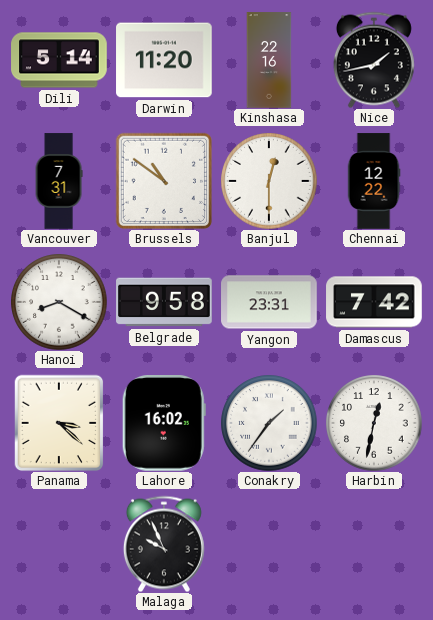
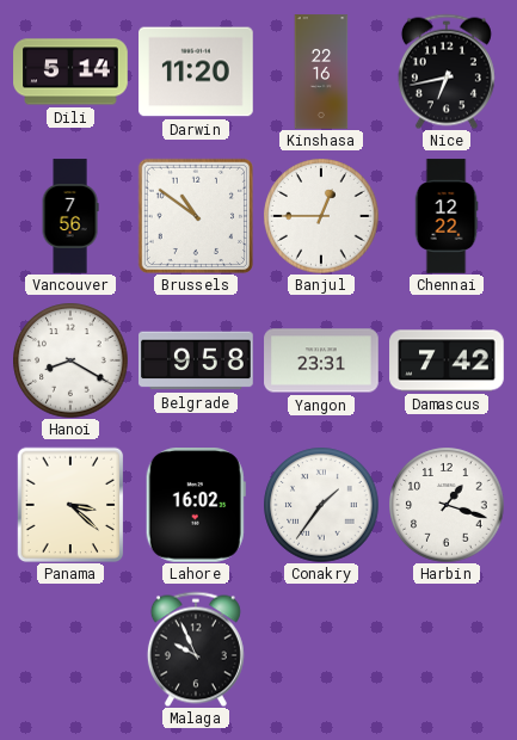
Nice: 1:43 -> 6:43
Vancouver: 7:31 -> 7:56
Banjul: 12:30 -> 12:45
Harbin: 12:32 -> 1:18
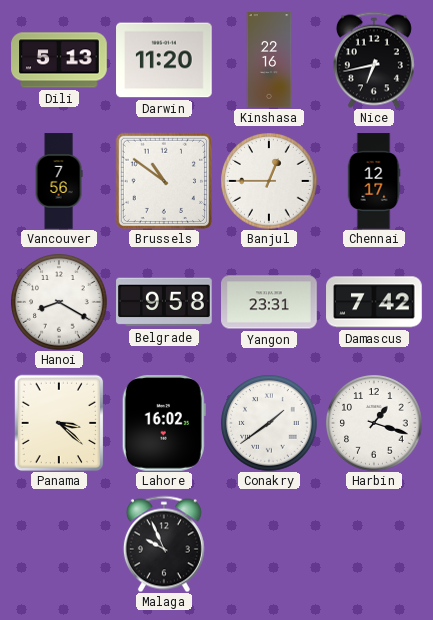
Dili: 5:14 -> 5:13
Chennai: 12:22 -> 12:17
Conakry: 1:36 -> 1:39
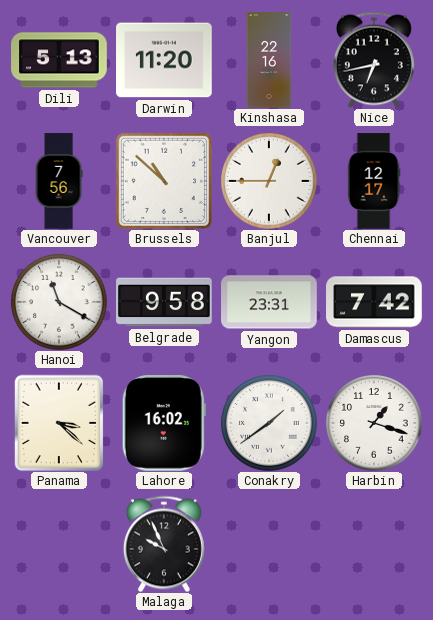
Brussels: 10:51 -> 10:52
Hanoi: 8:20 -> 11:20
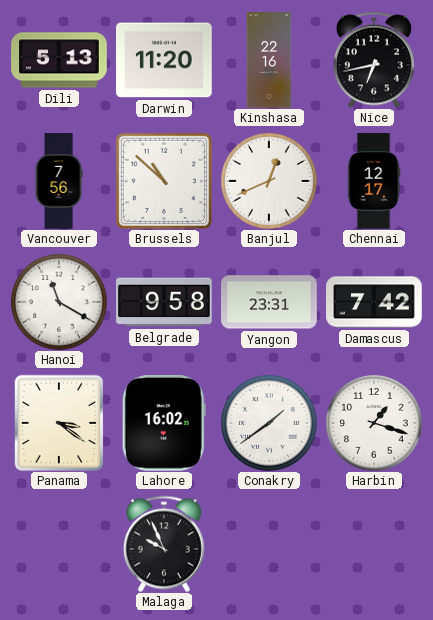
Banjul: 12:45 -> 12:41
Panama: 3:22 -> 3:21
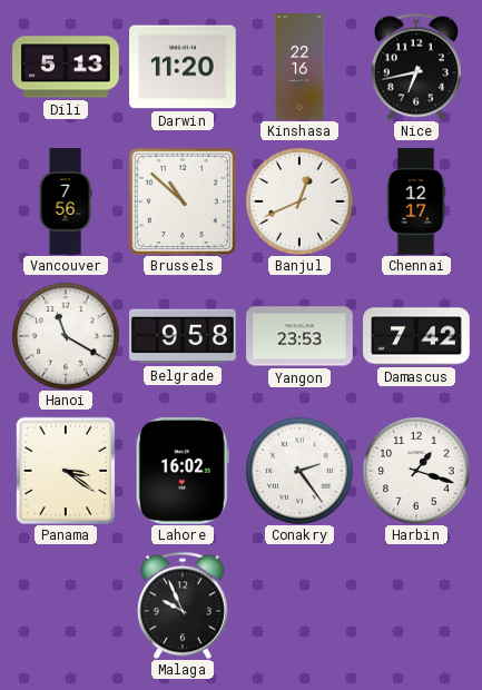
Yangon: 23:31 -> 23:53
Conakry: 1:39 -> 2:24
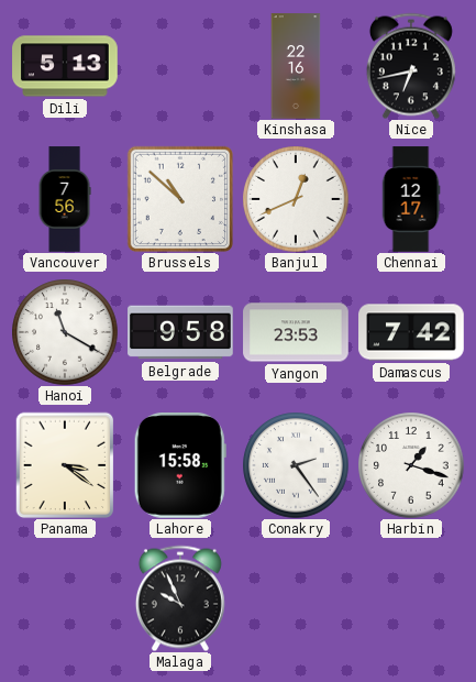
Darwin: 11:20 -> none
Lahore: 16:02 -> 15:58
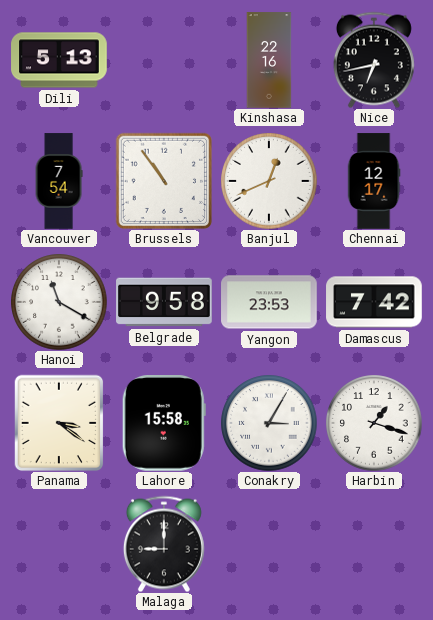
Vancouver: 7:56 -> 7:54
Brussels: 10:52 -> 10:54
Conakry: 2:24 -> 3:05
Malaga: 9:56 -> 9:00
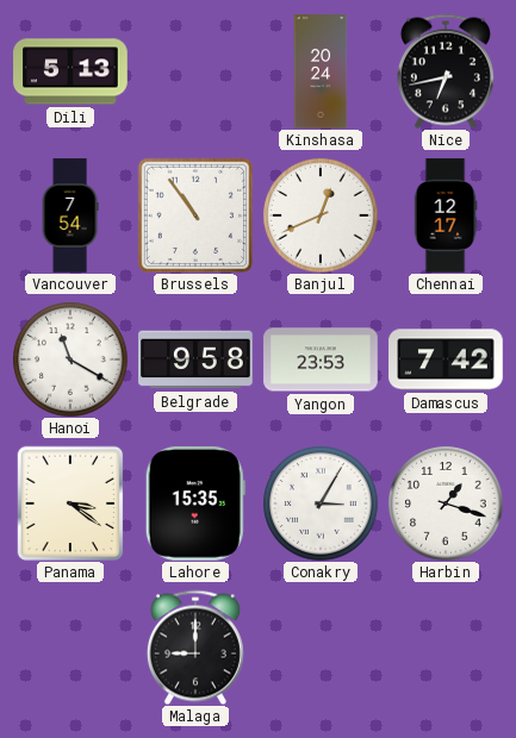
Kinshasa: 22:16 -> 20:24
Lahore: 15:58 -> 15:35
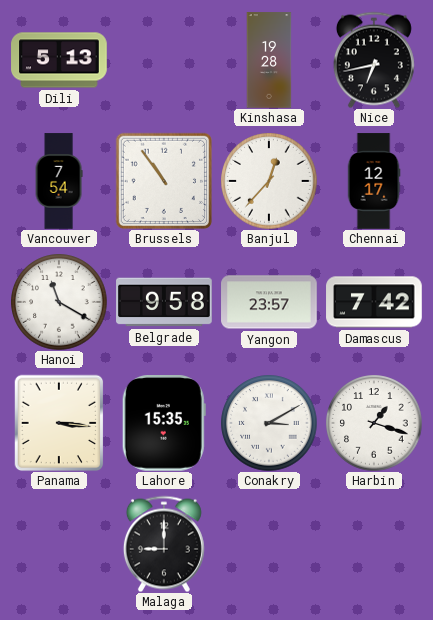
Kinshasa: 20:24 -> 19:28
Banjul: 12:41 -> 12:37
Yangon: 23:53 -> 23:57
Panama: 3:21 -> 3:16
Conakry: 3:05 -> 3:10
